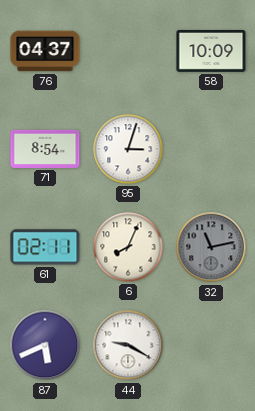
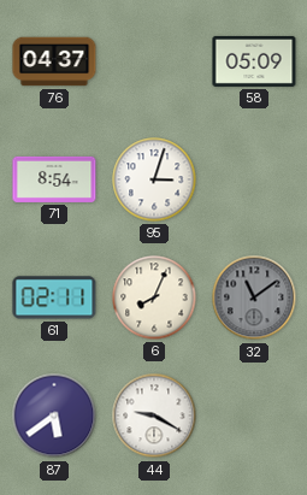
58: 10:09 -> 05:09
32: 11:13 -> 11:09
87: 5:41 -> 5:39
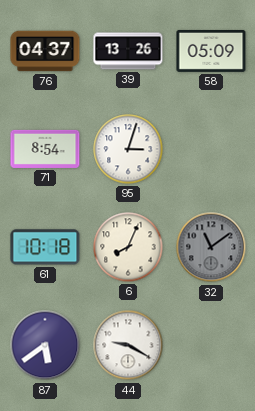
39: none -> 13:26
61: 02:11 -> 10:18
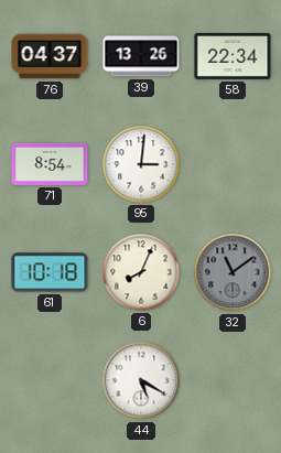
58: 05:09 -> 22:34
95: 3:03 -> 3:01
87: 5:39 -> none
44: 9:20 -> 5:20
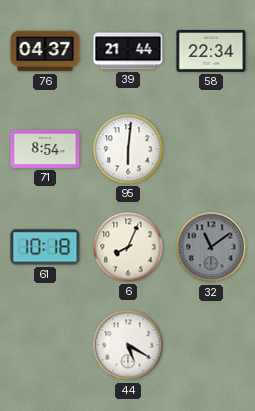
39: 13:26 -> 21:44
95: 3:01 -> 6:01
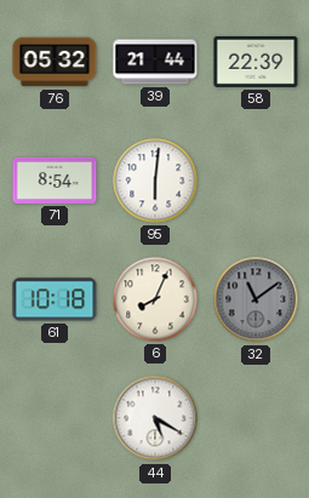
76: 04:37 -> 05:32
58: 22:34 -> 22:39
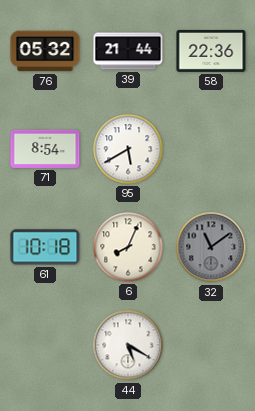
58: 22:39 -> 22:36
95: 6:01 -> 5:40
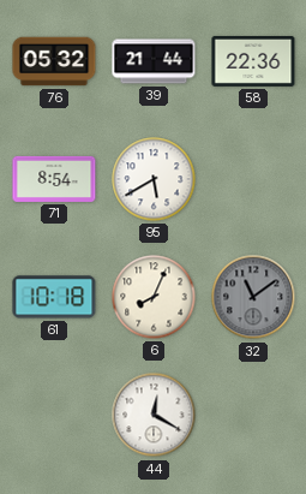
44: 5:20 -> 12:20
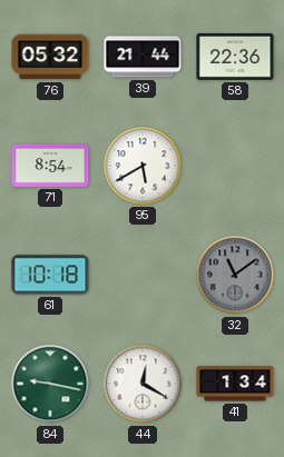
6: 8:04 -> none
84: none -> 9:17
41: none -> 1:34
